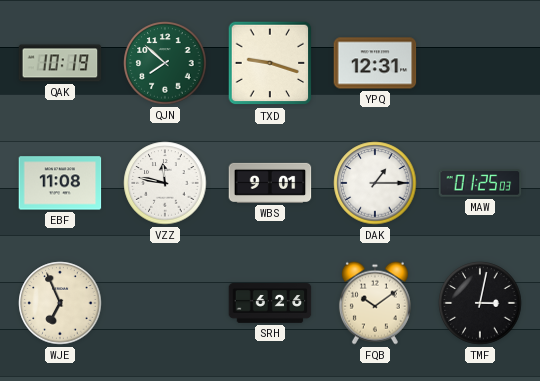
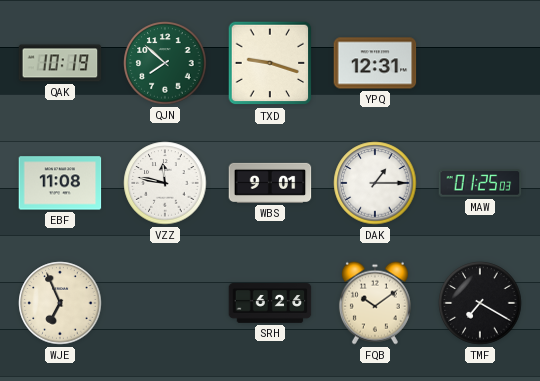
TMF: 3:02 -> 7:20
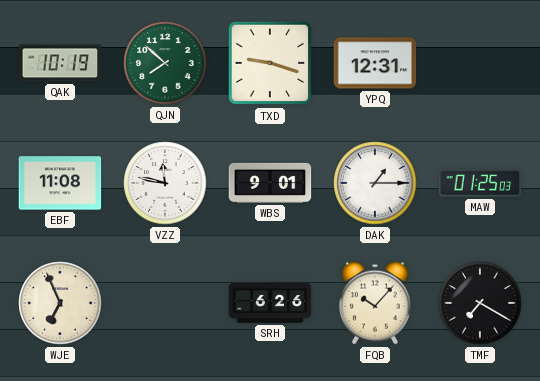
FQB: 10:09 -> 10:07
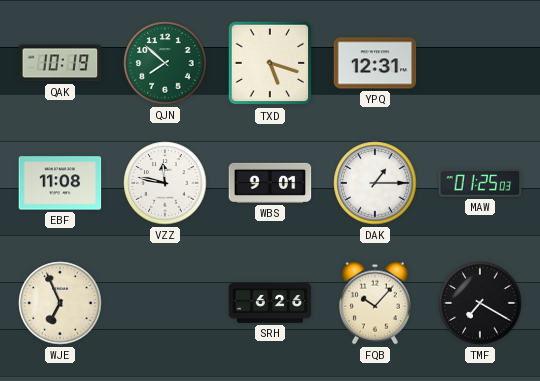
TXD: 9:18 -> 5:18
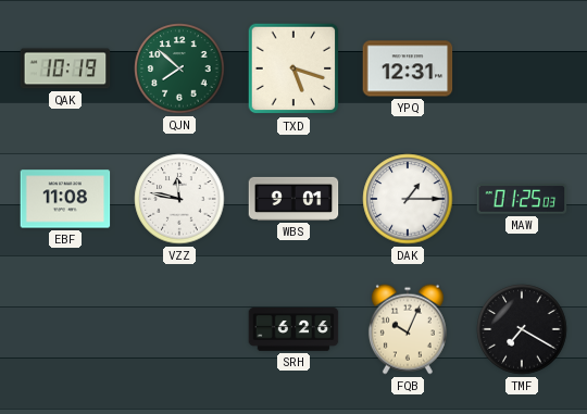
WJE: 6:56 -> none
FQB: 10:07 -> 10:04
